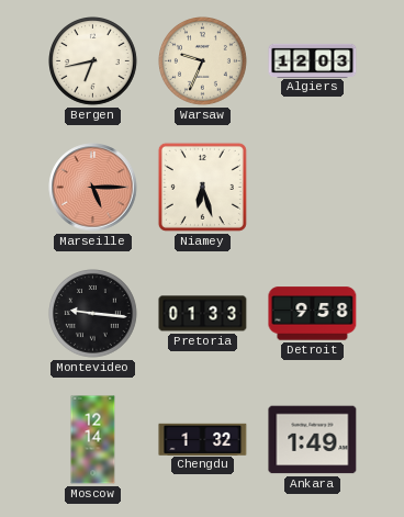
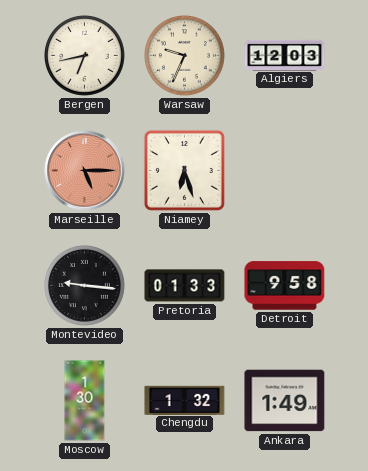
Moscow: 12:14 -> 1:30
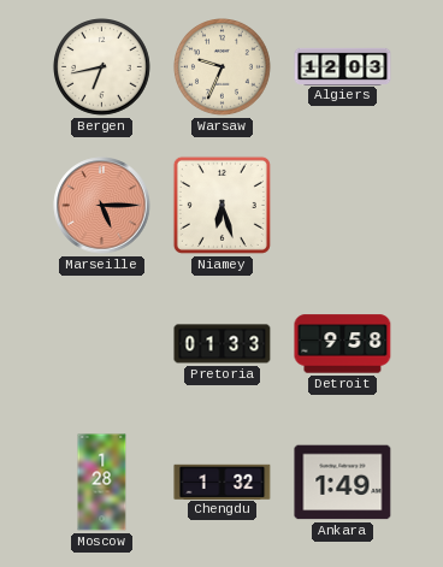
Montevideo: 9:16 -> none
Moscow: 1:30 -> 1:28
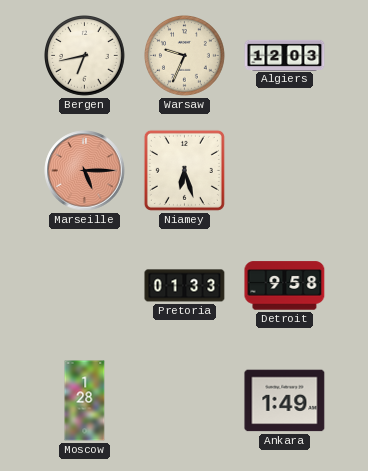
Chengdu: 1:32 -> none
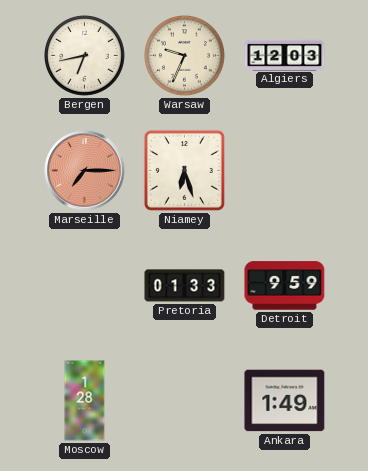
Marseille: 5:15 -> 7:15
Detroit: 9:58 -> 9:59
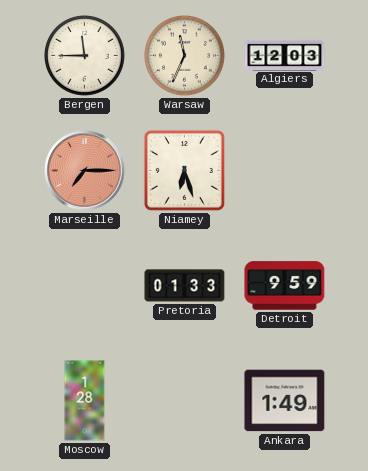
Bergen: 6:43 -> 11:45
Warsaw: 9:34 -> 11:34
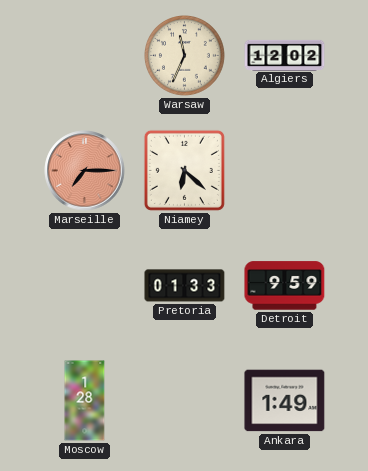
Bergen: 11:45 -> none
Algiers: 12:03 -> 12:02
Niamey: 6:27 -> 6:22
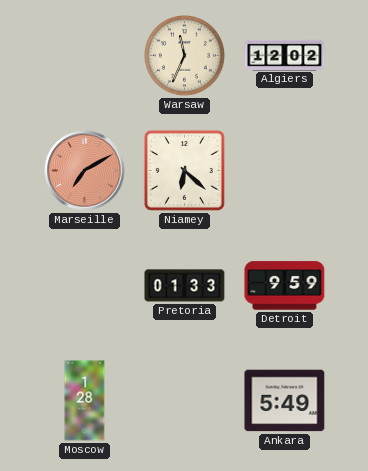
Marseille: 7:15 -> 7:10
Ankara: 1:49 -> 5:49
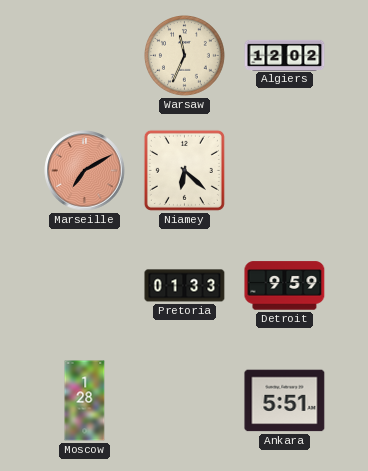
Ankara: 5:49 -> 5:51
